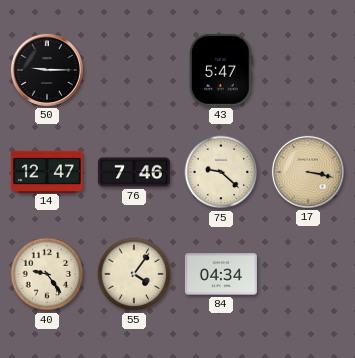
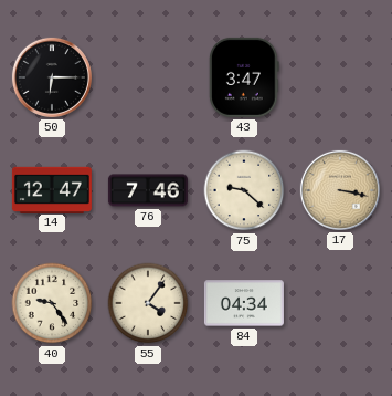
50: 9:15 -> 6:15
43: 5:47 -> 3:47
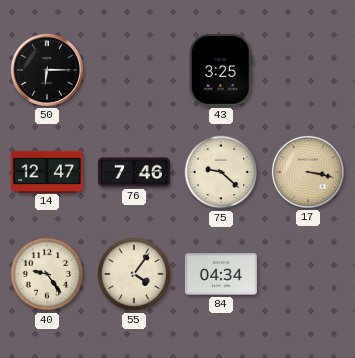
43: 3:47 -> 3:25
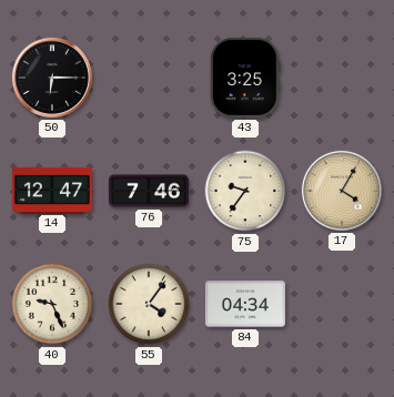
75: 9:22 -> 9:36
17: 3:17 -> 4:05
40: 9:24 -> 9:26
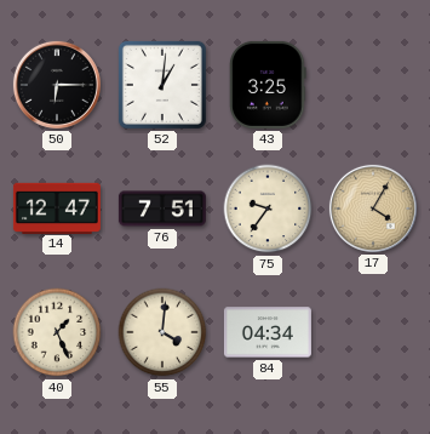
52: none -> 1:01
76: 7:46 -> 7:51
40: 9:26 -> 1:26
55: 4:06 -> 4:01
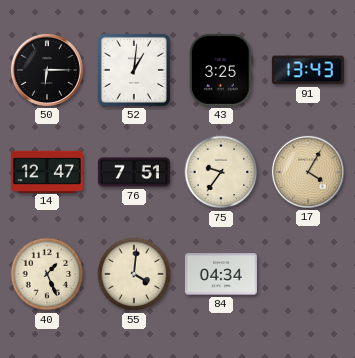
91: none -> 13:43
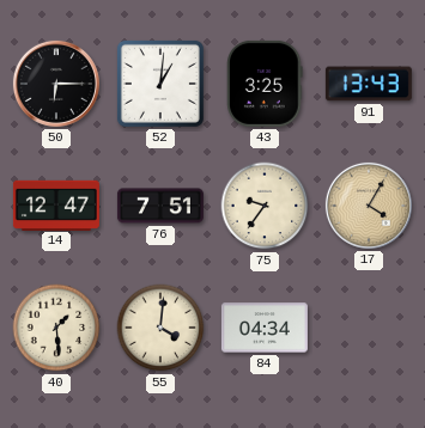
40: 1:26 -> 1:29
